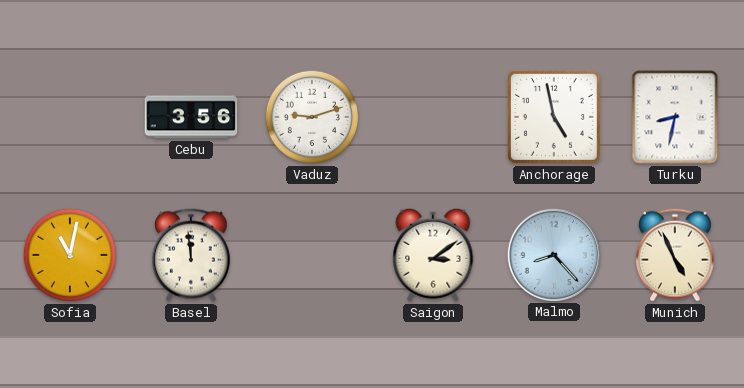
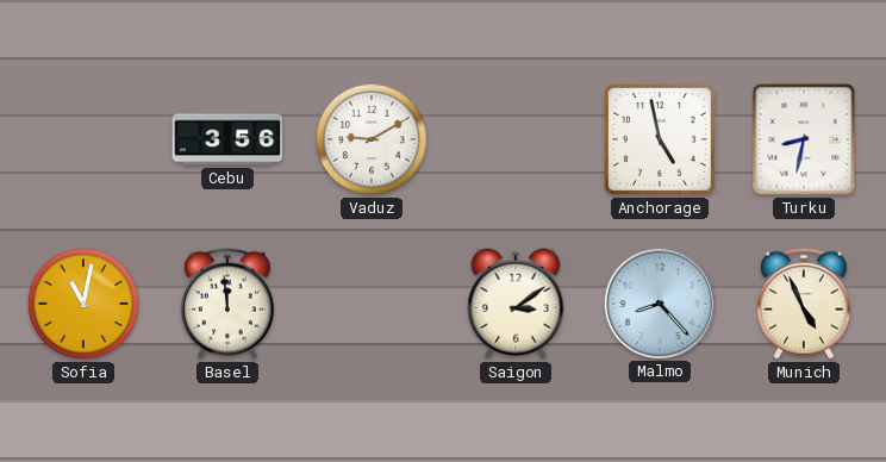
Vaduz: 9:12 -> 9:10
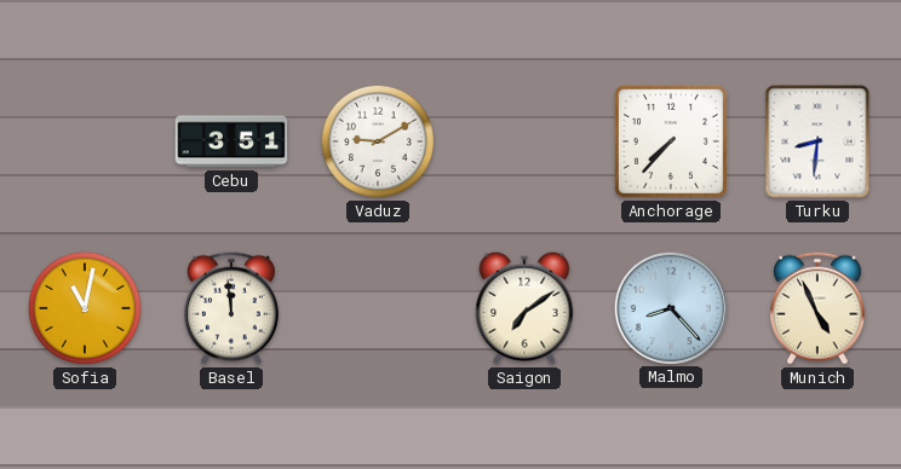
Cebu: 3:56 -> 3:51
Anchorage: 4:58 -> 7:37
Turku: 8:32 -> 8:31
Saigon: 3:09 -> 7:09
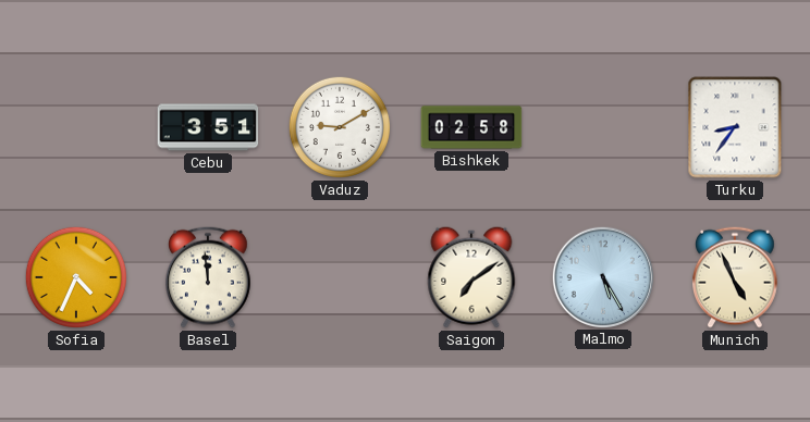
Bishkek: none -> 02:58
Anchorage: 7:37 -> none
Turku: 8:31 -> 8:36
Sofia: 11:02 -> 4:34
Malmo: 8:23 -> 5:25
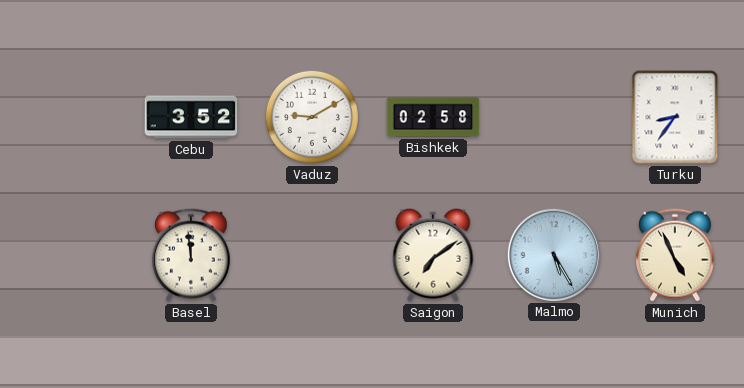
Cebu: 3:51 -> 3:52
Sofia: 4:34 -> none
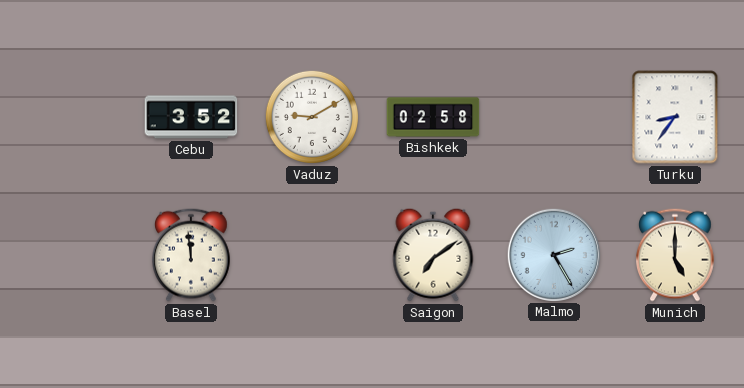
Malmo: 5:25 -> 2:25
Munich: 4:56 -> 5:00
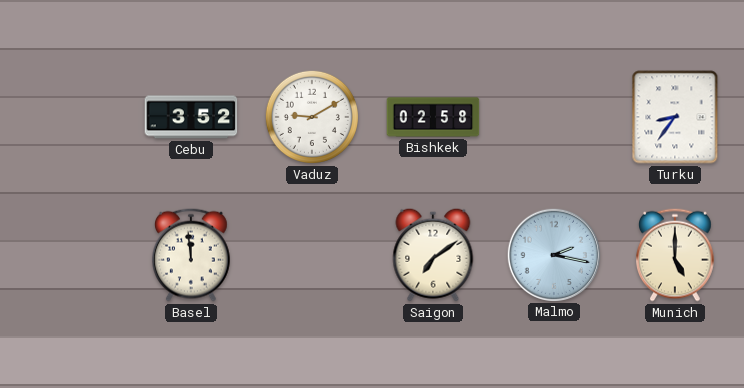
Malmo: 2:25 -> 2:17
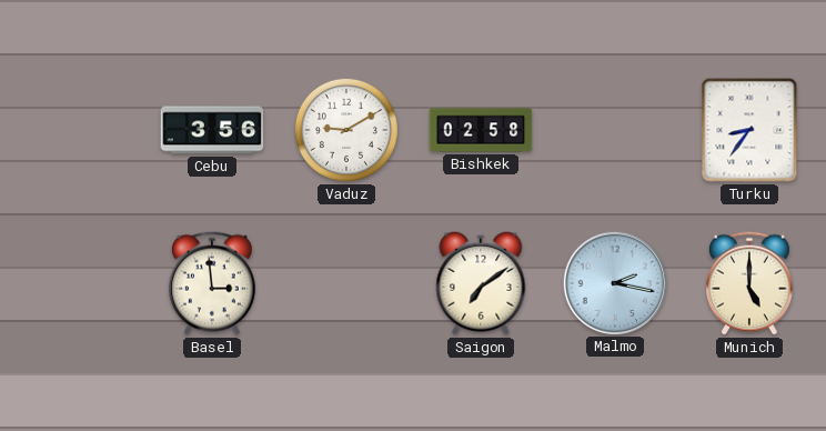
Cebu: 3:52 -> 3:56
Basel: 11:59 -> 2:59
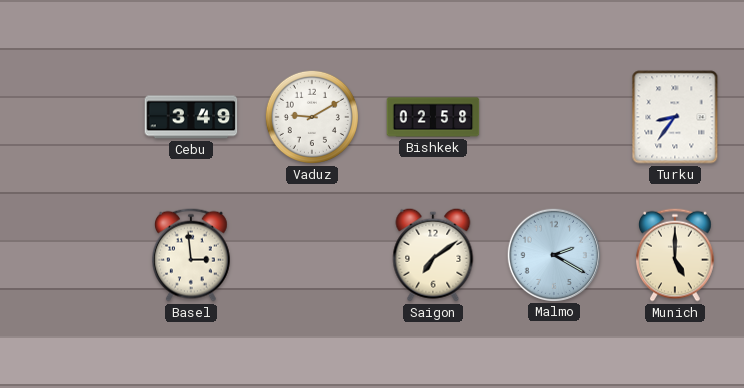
Cebu: 3:56 -> 3:49
Malmo: 2:17 -> 2:20
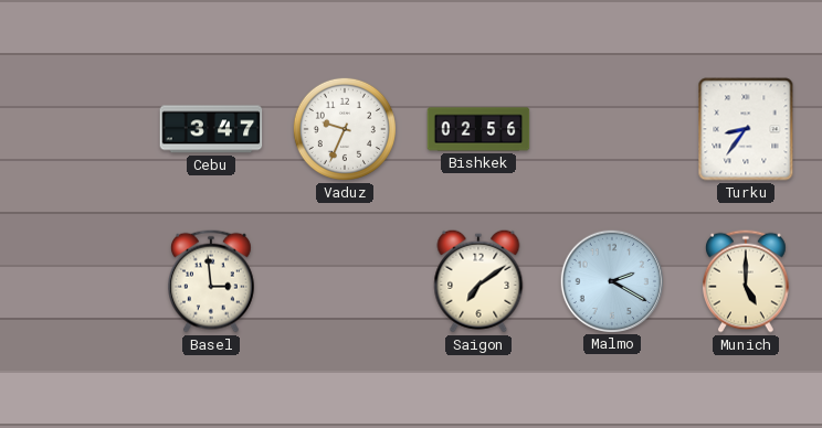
Cebu: 3:49 -> 3:47
Vaduz: 9:10 -> 9:34
Bishkek: 02:58 -> 02:56
